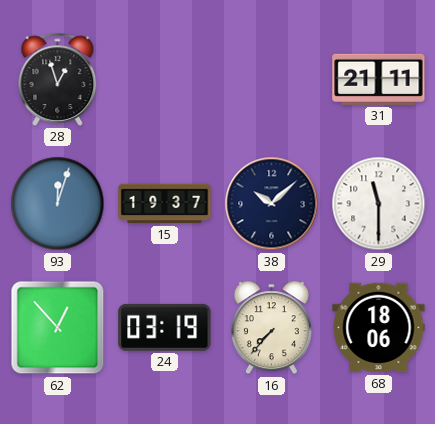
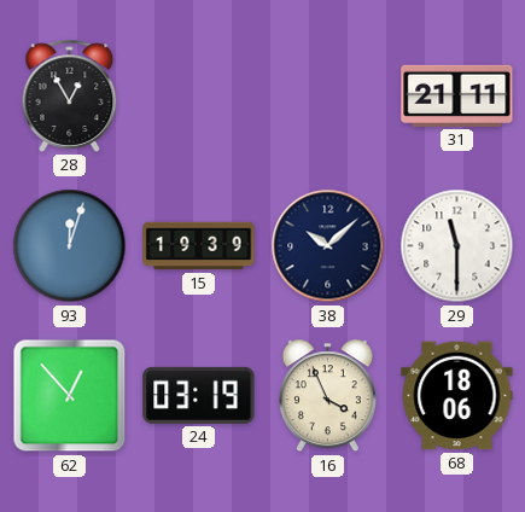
28: 12:57 -> 12:55
15: 19:37 -> 19:39
16: 7:37 -> 3:56
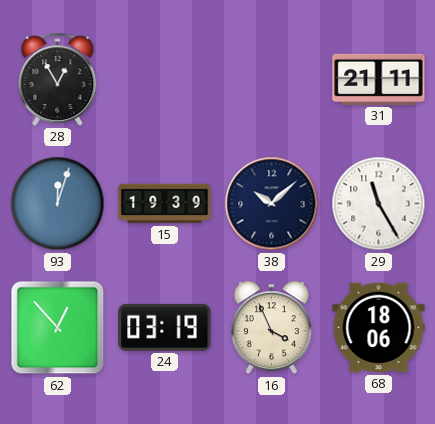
29: 11:30 -> 11:25
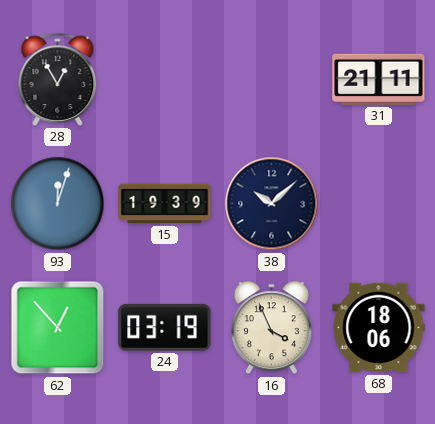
29: 11:25 -> none
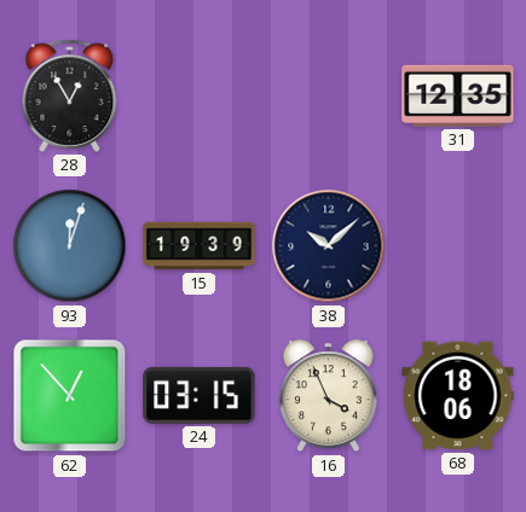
31: 21:11 -> 12:35
24: 03:19 -> 03:15
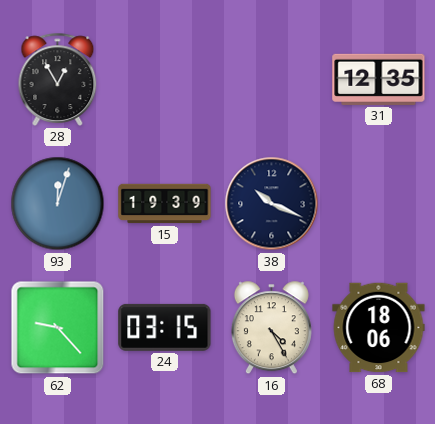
38: 10:08 -> 10:19
62: 12:53 -> 9:23
16: 3:56 -> 4:25
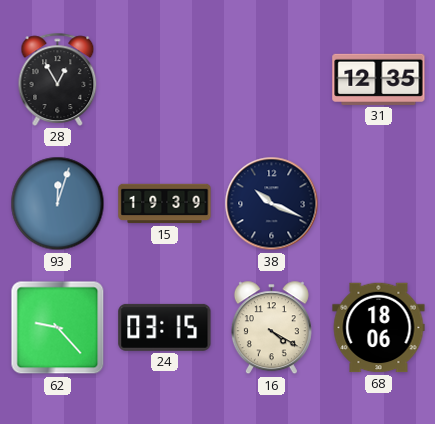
16: 4:25 -> 4:20
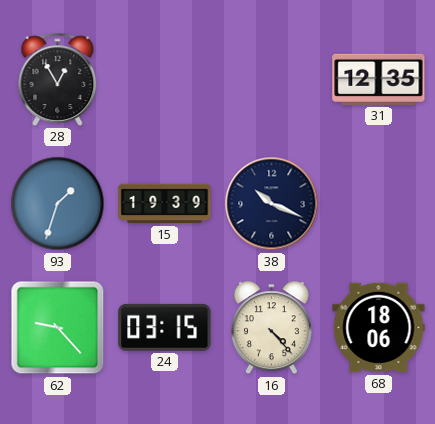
93: 12:03 -> 1:33
16: 4:20 -> 4:23
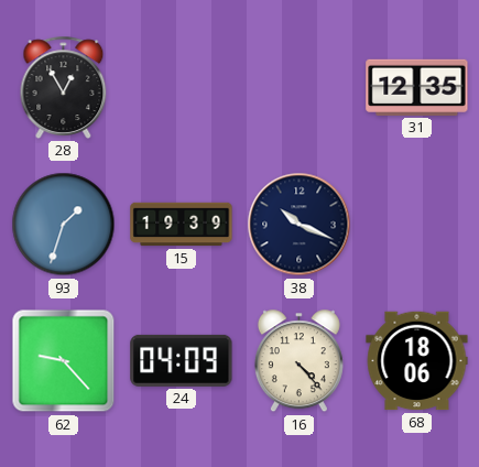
24: 03:15 -> 04:09
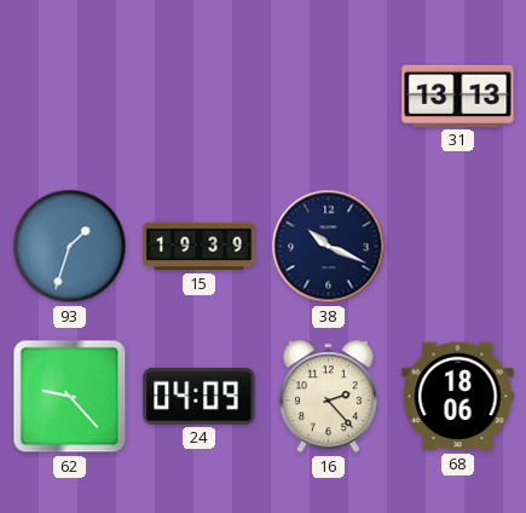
28: 12:55 -> none
31: 12:35 -> 13:13
16: 4:23 -> 2:23
